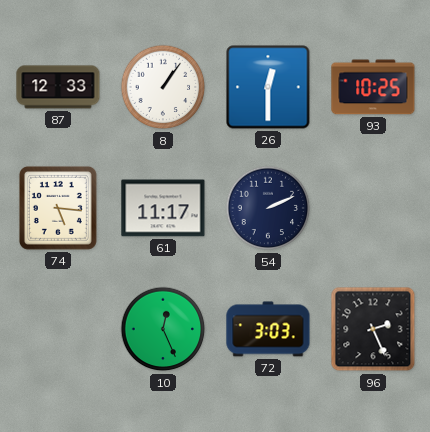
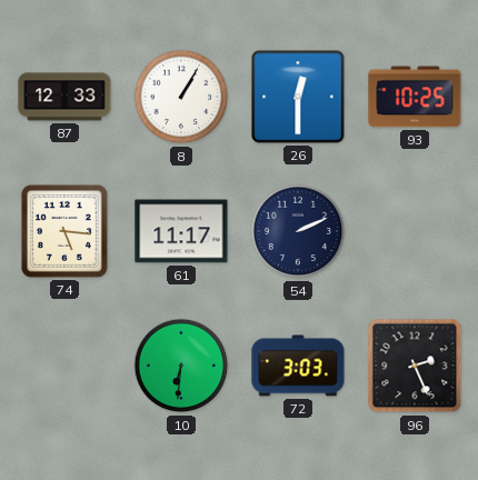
8: 1:06 -> 1:05
10: 12:26 -> 6:31
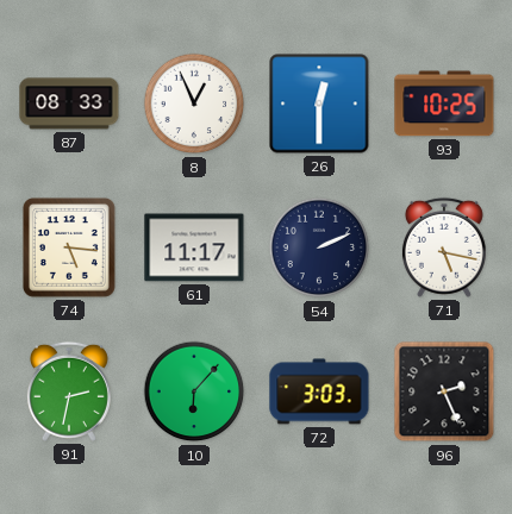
87: 12:33 -> 08:33
8: 1:05 -> 12:56
71: none -> 5:17
91: none -> 2:32
10: 6:31 -> 6:07
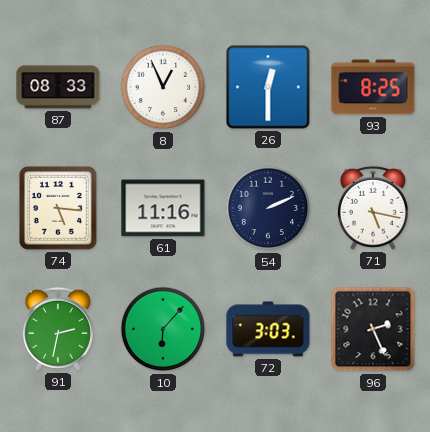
93: 10:25 -> 8:25
61: 11:17 -> 11:16
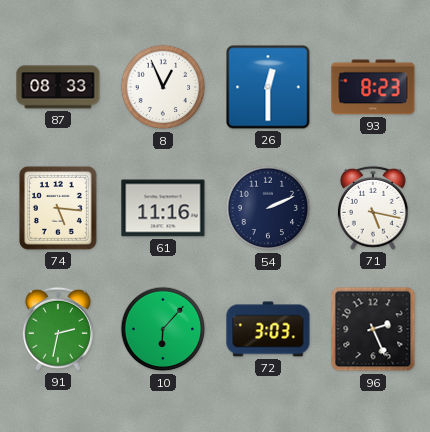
93: 8:25 -> 8:23
